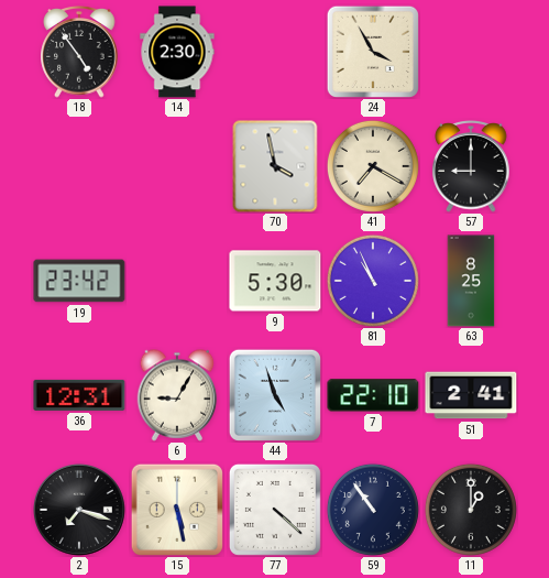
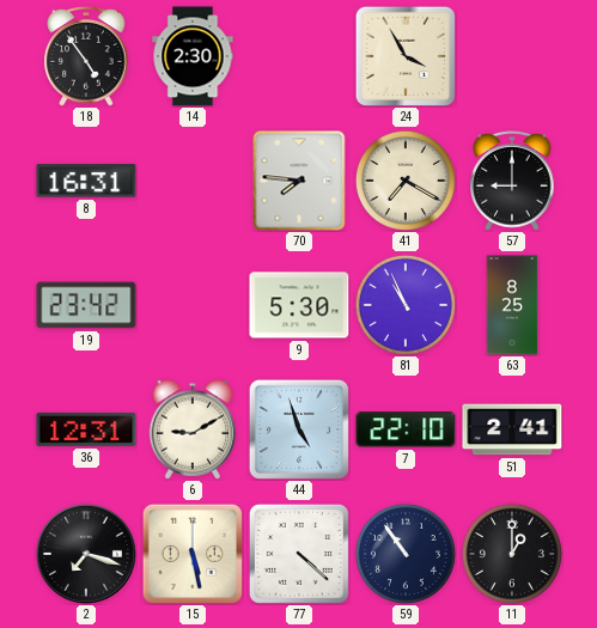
8: none -> 16:31
70: 3:58 -> 7:46
6: 9:05 -> 9:10
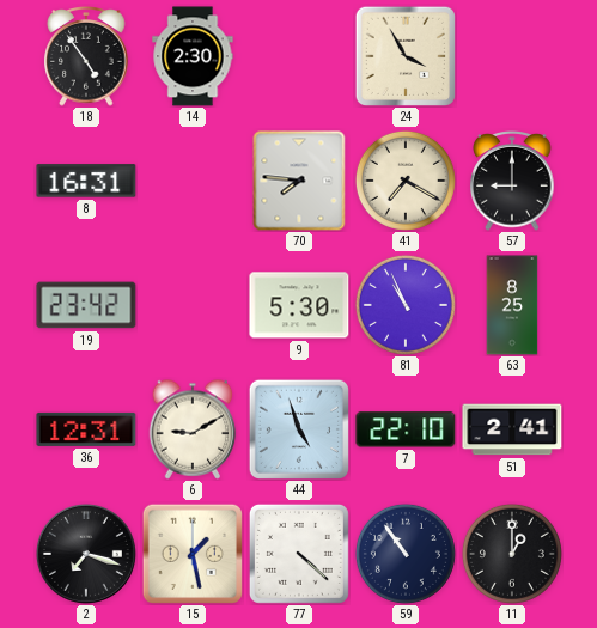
15: 5:28 -> 1:28
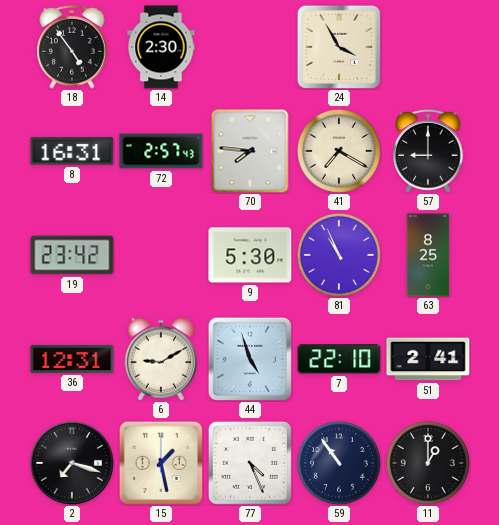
72: none -> 2:57
77: 4:22 -> 4:26
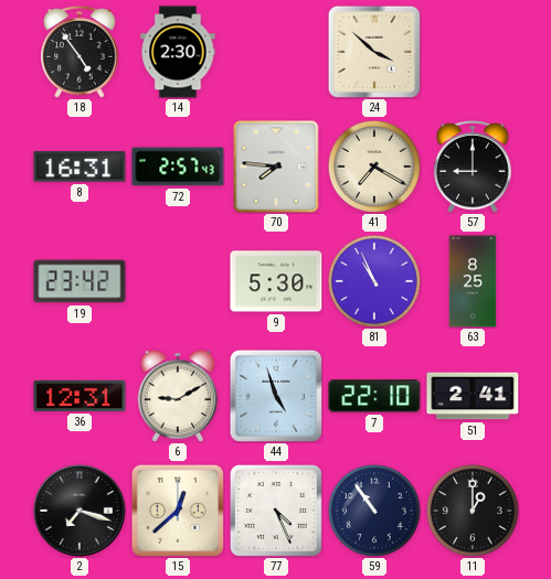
24: 3:55 -> 3:52
15: 1:28 -> 12:38
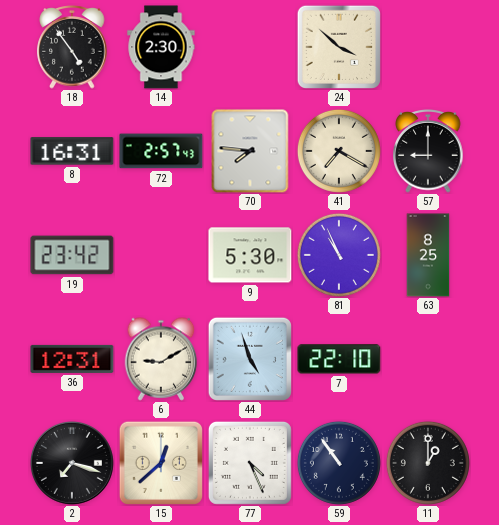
51: 2:41 -> none
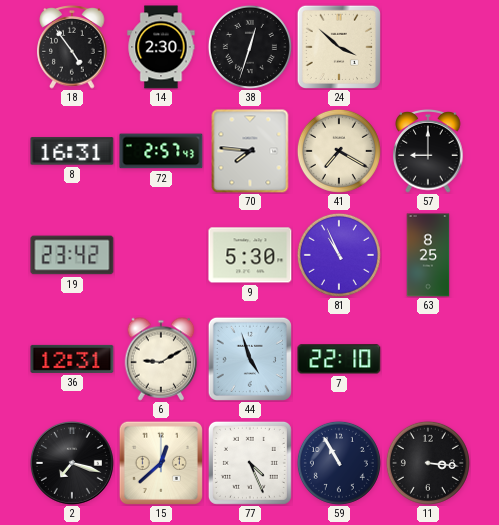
38: none -> 12:33
59: 10:54 -> 10:55
11: 1:00 -> 3:16
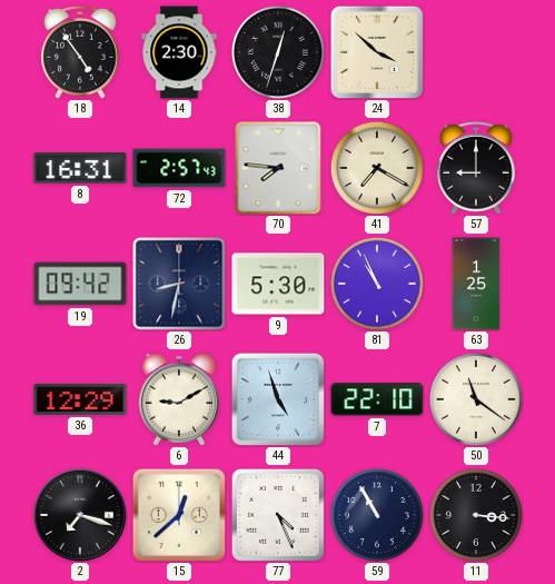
19: 23:42 -> 09:42
26: none -> 8:32
63: 8:25 -> 1:25
36: 12:31 -> 12:29
50: none -> 11:21
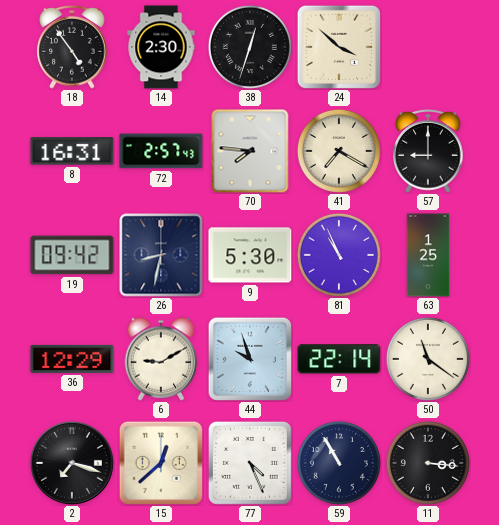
44: 4:57 -> 9:57
7: 22:10 -> 22:14
